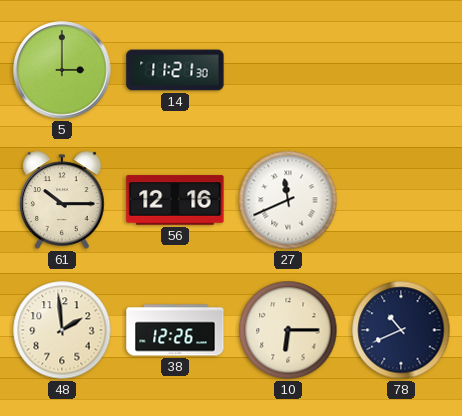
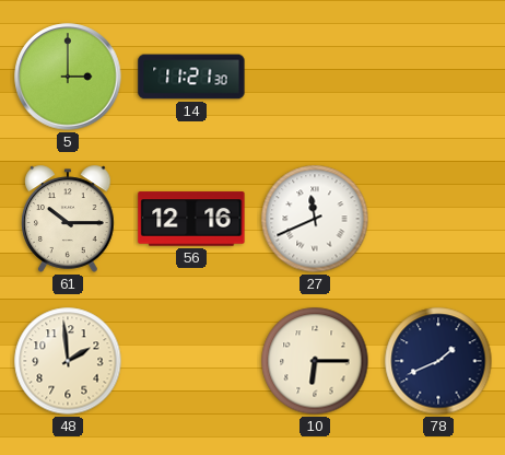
38: 12:26 -> none
78: 10:41 -> 1:41
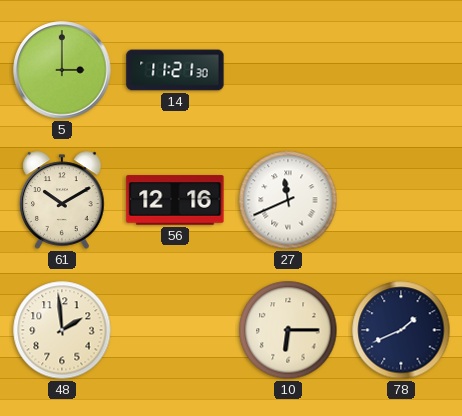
61: 10:15 -> 10:10
